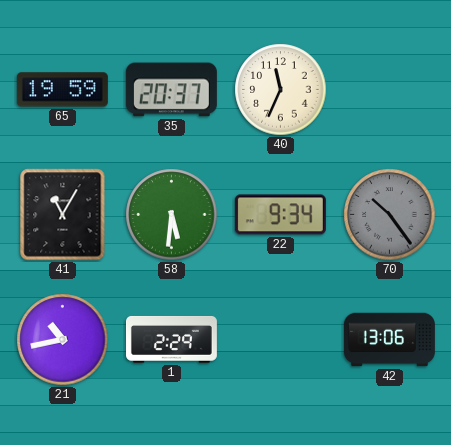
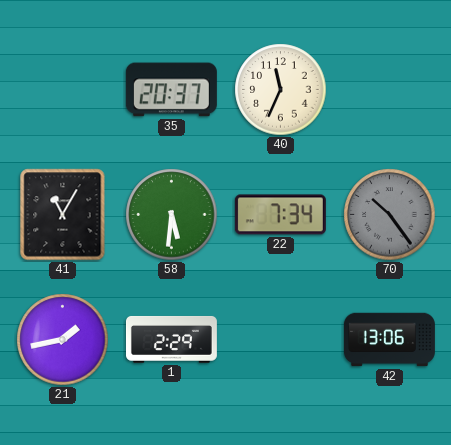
65: 19:59 -> none
22: 9:34 -> 7:34
21: 10:43 -> 1:43
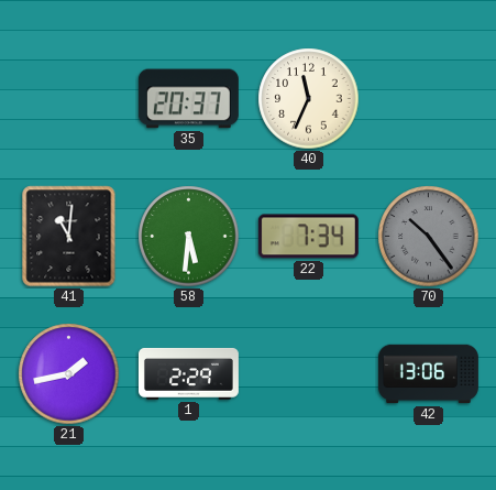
41: 11:05 -> 11:01
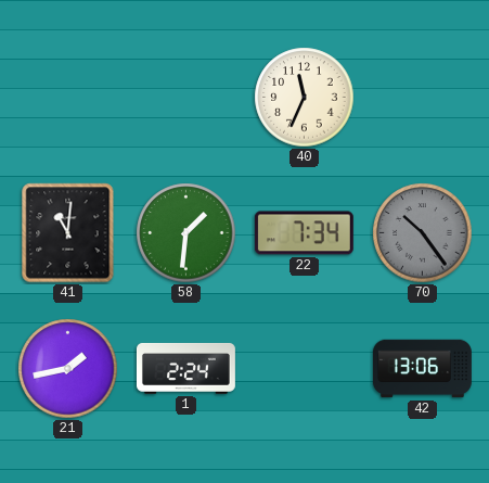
35: 20:37 -> none
58: 5:31 -> 1:31
1: 2:29 -> 2:24
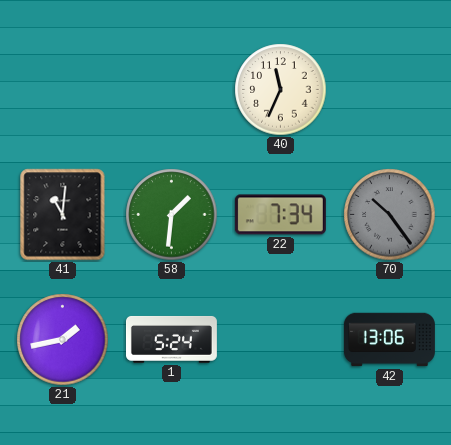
1: 2:24 -> 5:24
